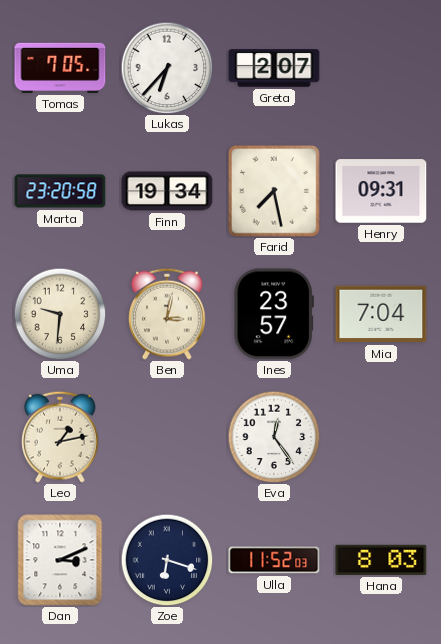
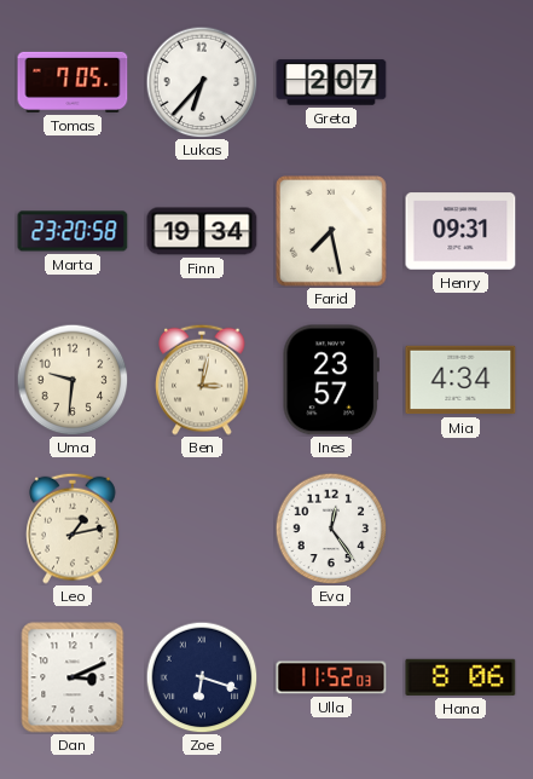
Mia: 7:04 -> 4:34
Hana: 8:03 -> 8:06
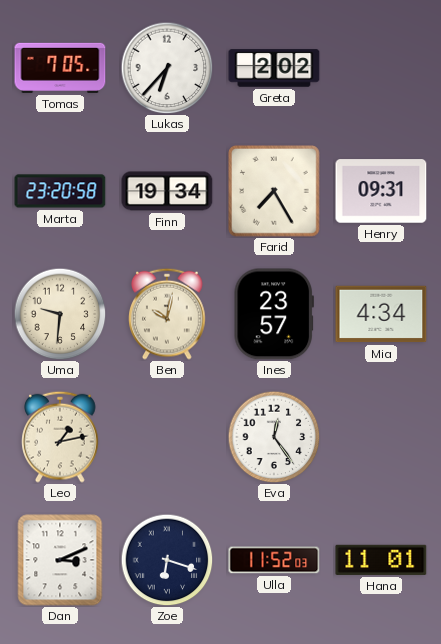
Greta: 2:07 -> 2:02
Farid: 7:28 -> 7:25
Ben: 3:02 -> 10:02
Hana: 8:06 -> 11:01
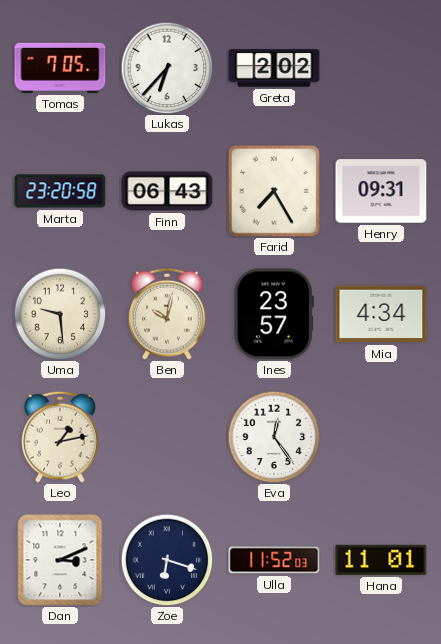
Finn: 19:34 -> 06:43
Uma: 9:31 -> 9:29
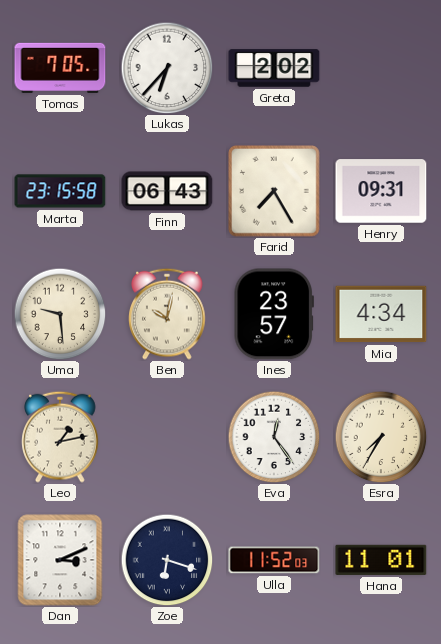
Marta: 23:20 -> 23:15
Esra: none -> 7:35
